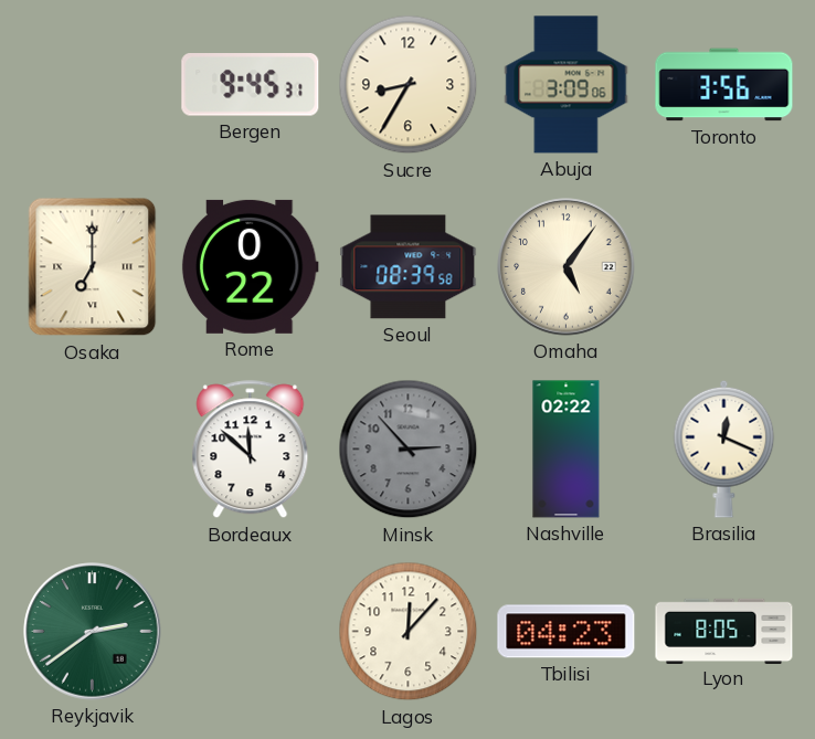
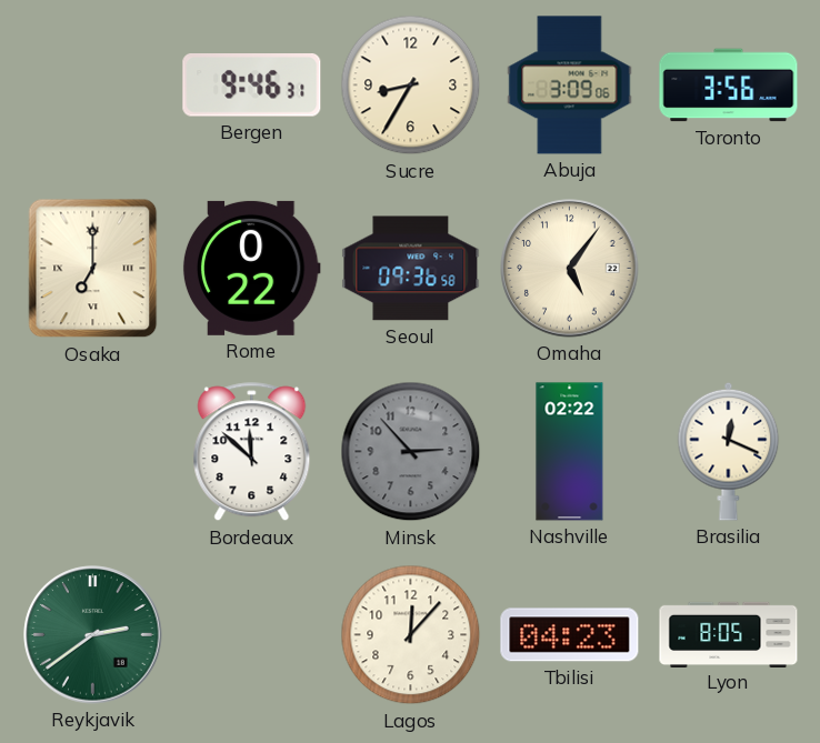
Bergen: 9:45 -> 9:46
Seoul: 08:39 -> 09:36
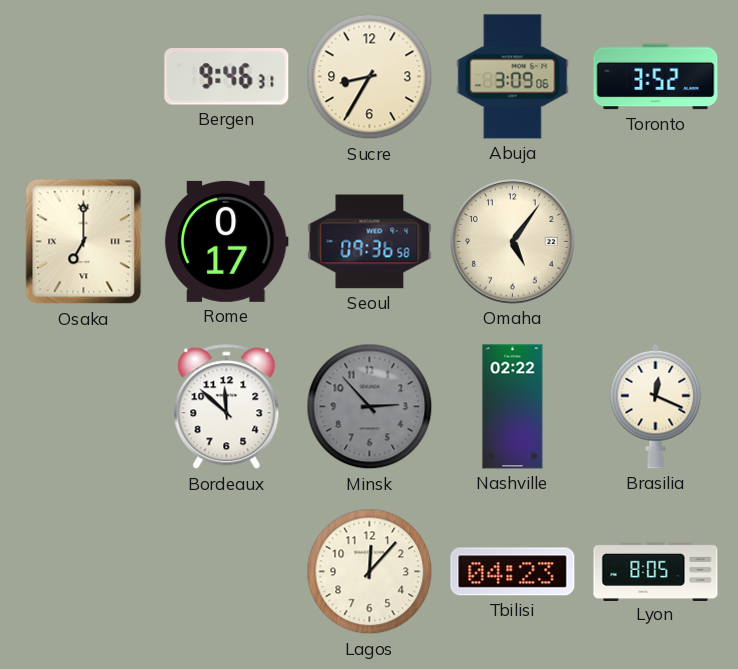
Toronto: 3:56 -> 3:52
Rome: 0:22 -> 0:17
Reykjavik: 2:39 -> none
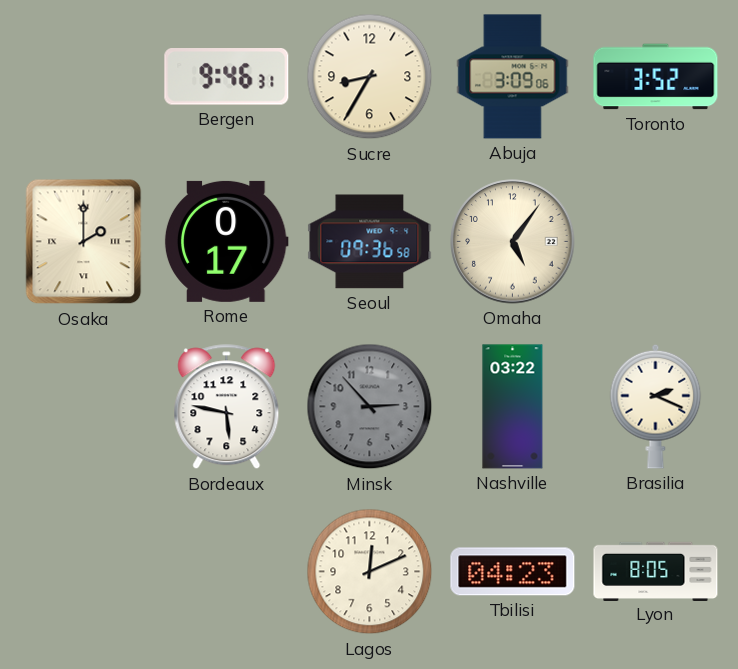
Osaka: 7:00 -> 2:00
Bordeaux: 11:52 -> 5:47
Nashville: 02:22 -> 03:22
Brasilia: 12:19 -> 2:19
Lagos: 12:07 -> 12:11
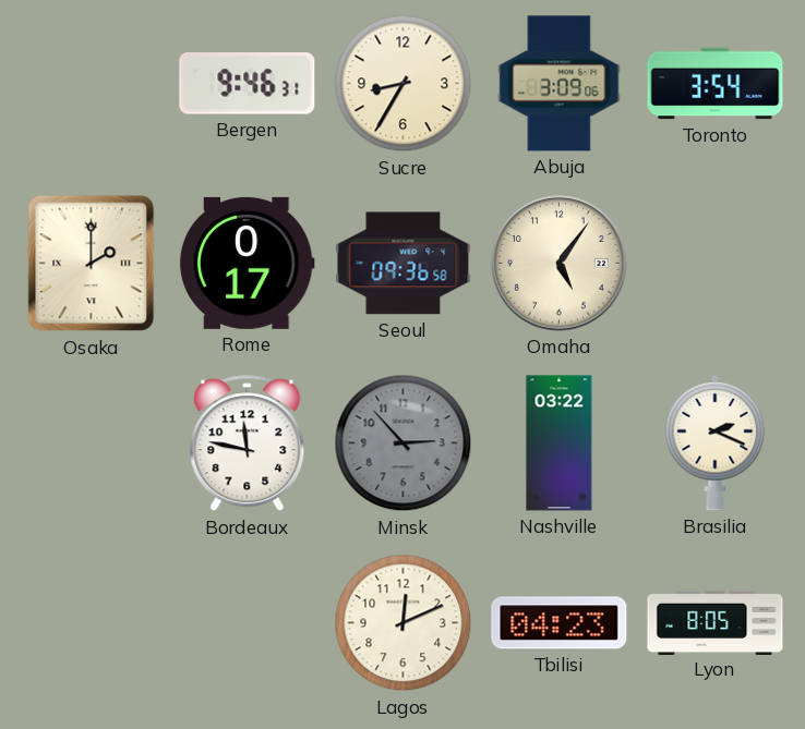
Toronto: 3:52 -> 3:54
Bordeaux: 5:47 -> 11:47
